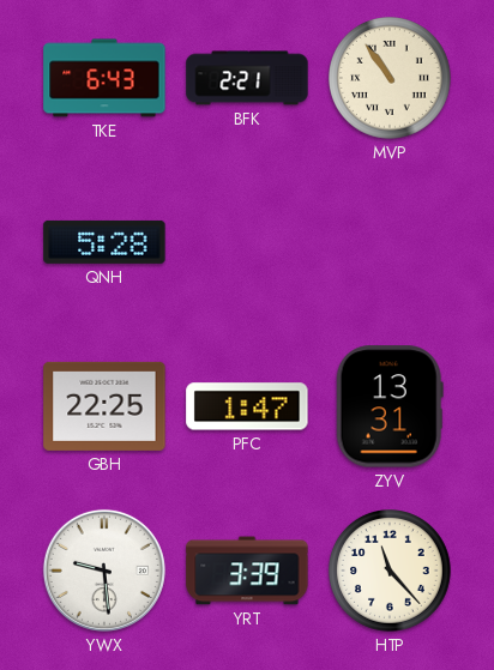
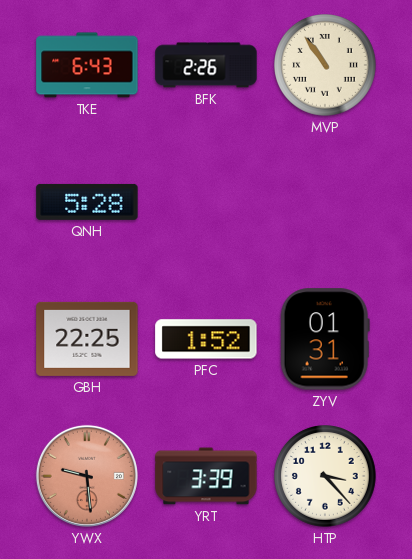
BFK: 2:21 -> 2:26
PFC: 1:47 -> 1:52
ZYV: 13:31 -> 01:31
YWX dial: white -> salmon
HTP: 11:23 -> 3:23
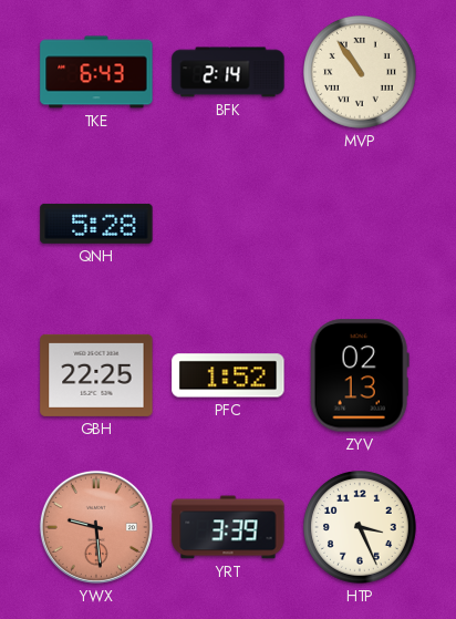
BFK: 2:26 -> 2:14
ZYV: 01:31 -> 02:13
HTP: 3:23 -> 3:26
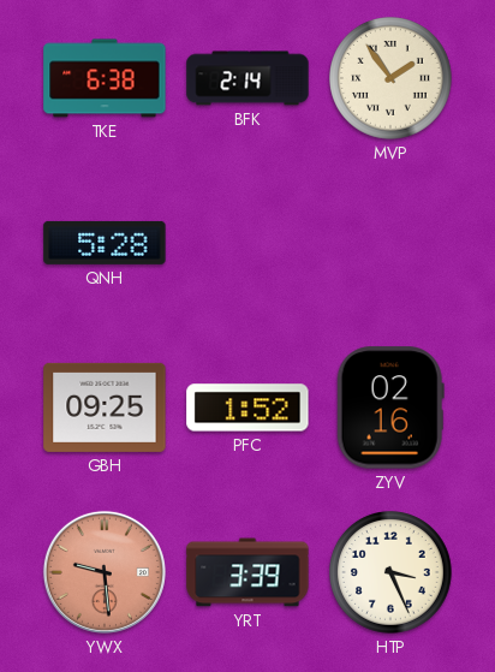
TKE: 6:43 -> 6:38
MVP: 10:54 -> 1:54
GBH: 22:25 -> 09:25
ZYV: 02:13 -> 02:16
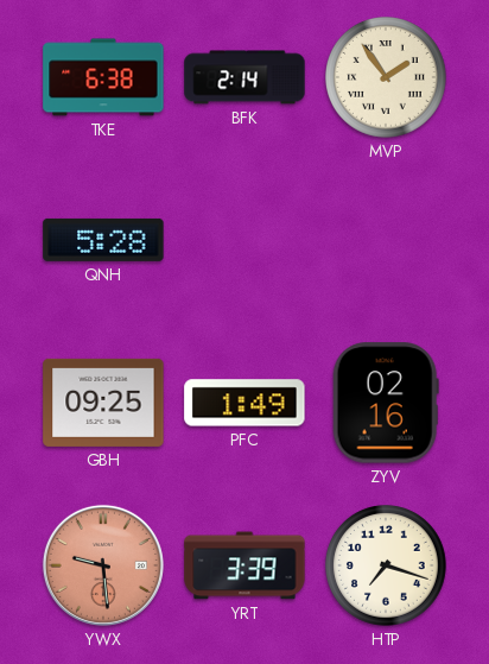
PFC: 1:52 -> 1:49
HTP: 3:26 -> 7:18
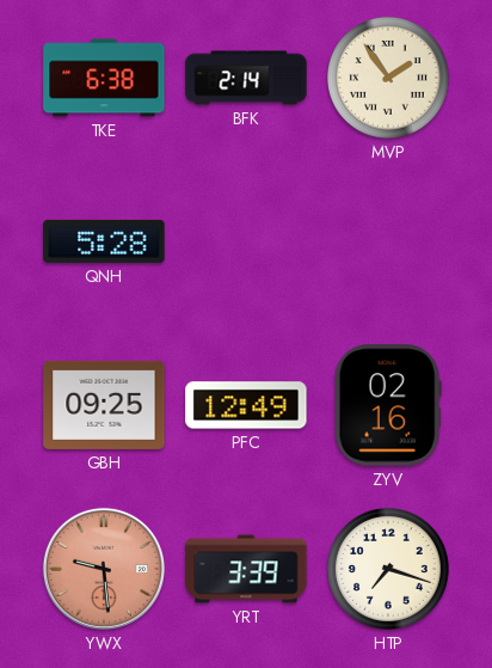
PFC: 1:49 -> 12:49
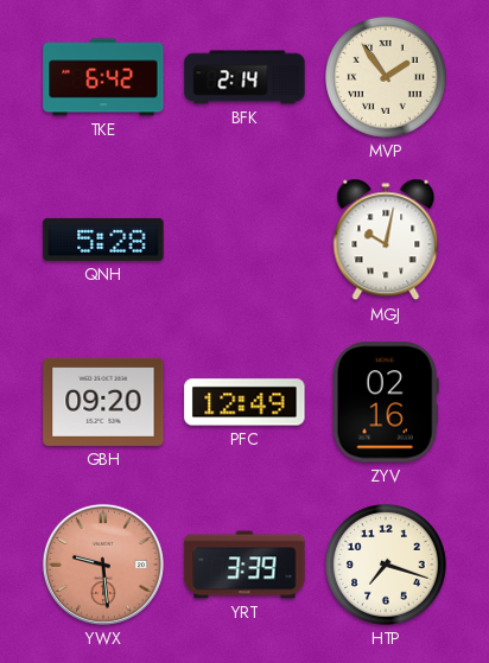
TKE: 6:38 -> 6:42
MGJ: none -> 10:02
GBH: 09:25 -> 09:20
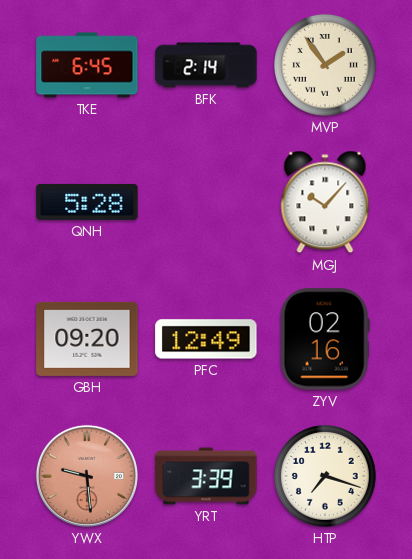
TKE: 6:42 -> 6:45
MGJ: 10:02 -> 10:07
